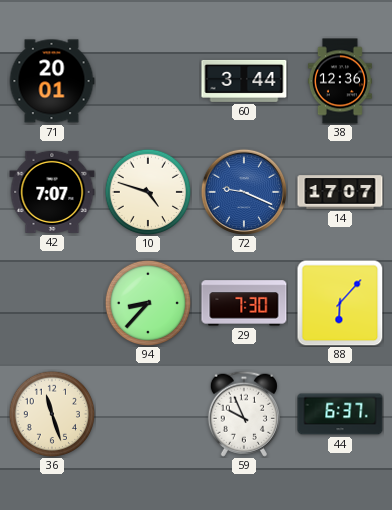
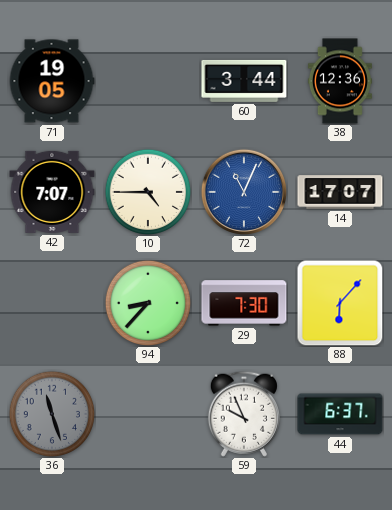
71: 20:01 -> 19:05
10: 4:48 -> 4:45
72: 9:19 -> 11:04
36 dial: cream -> grey
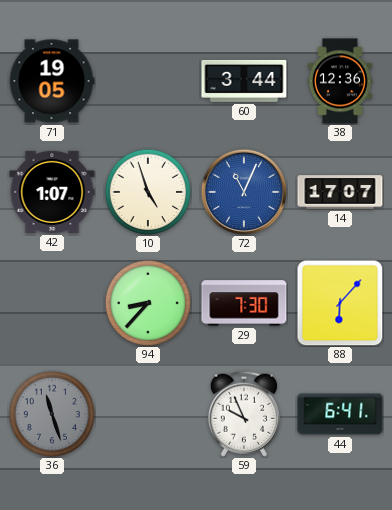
42: 7:07 -> 1:07
10: 4:45 -> 4:57
44: 6:37 -> 6:41
